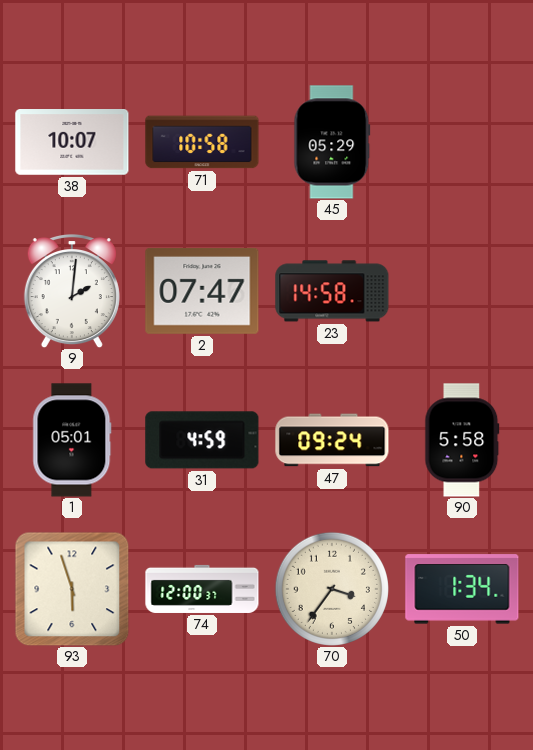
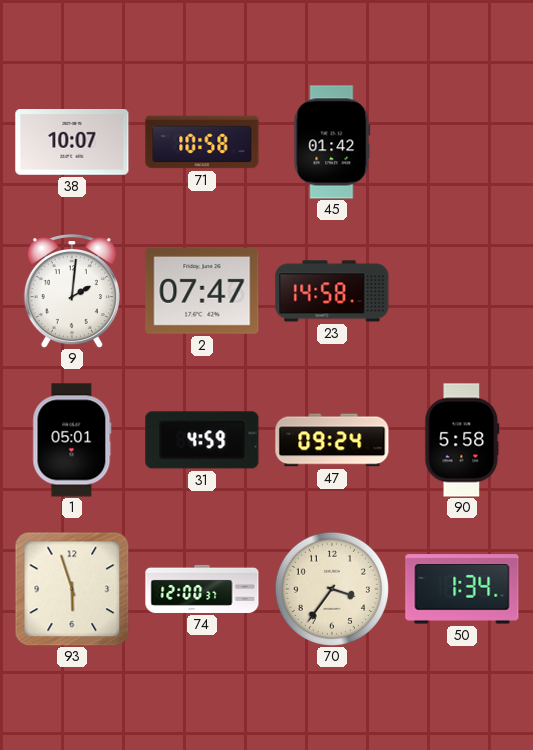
45: 05:29 -> 01:42
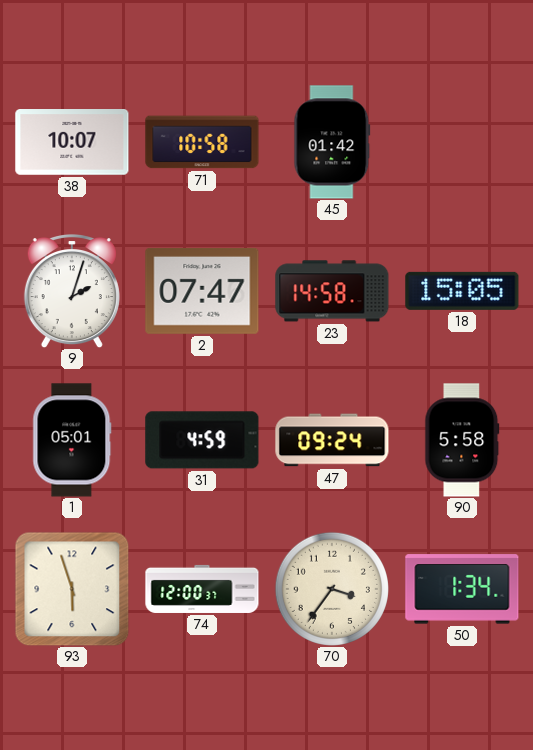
9: 2:01 -> 2:03
18: none -> 15:05
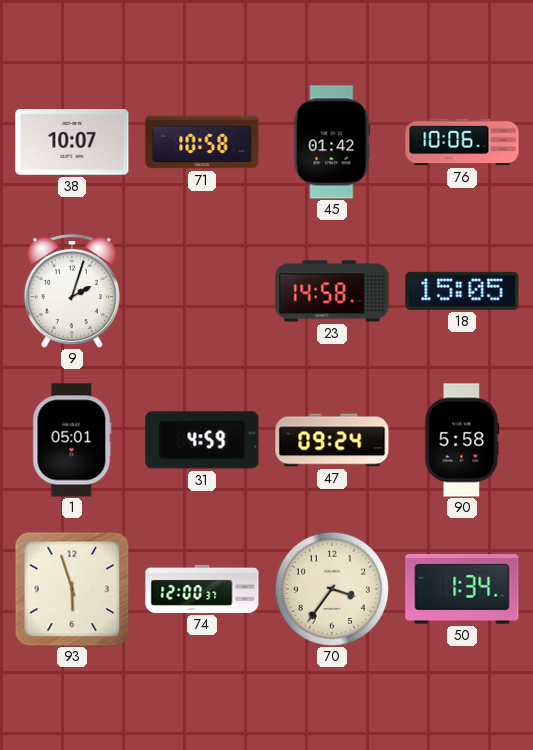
76: none -> 10:06
2: 07:47 -> none
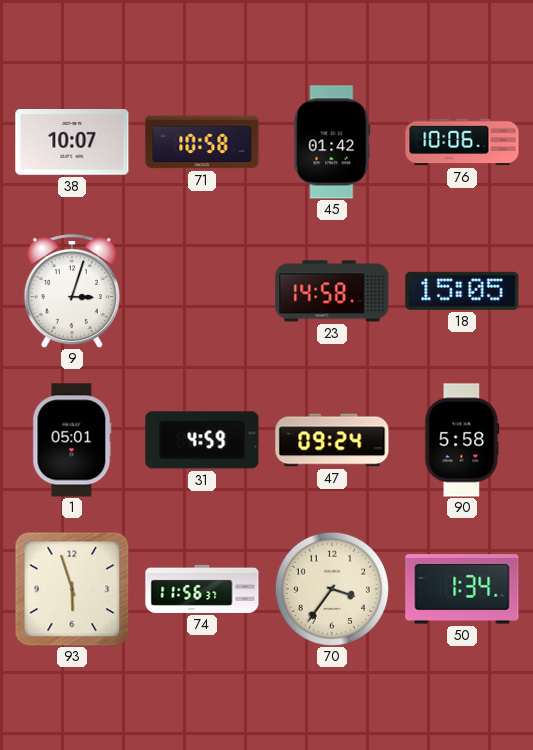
9: 2:03 -> 3:03
74: 12:00 -> 11:56
